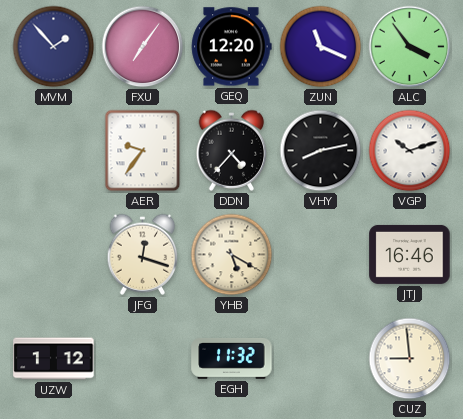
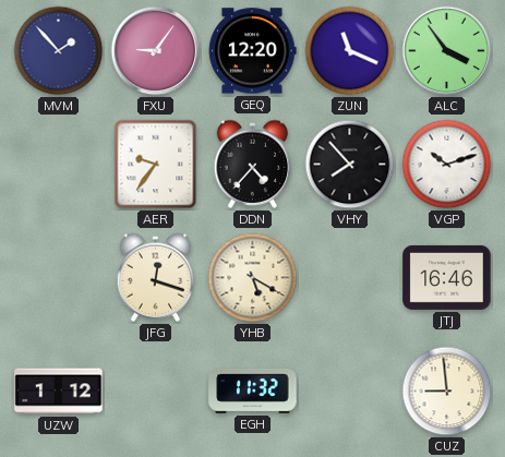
FXU: 7:06 -> 9:06
VHY: 8:13 -> 7:53
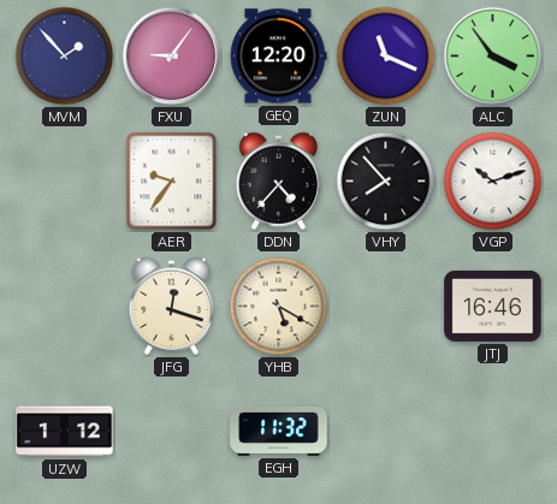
CUZ: 8:59 -> none
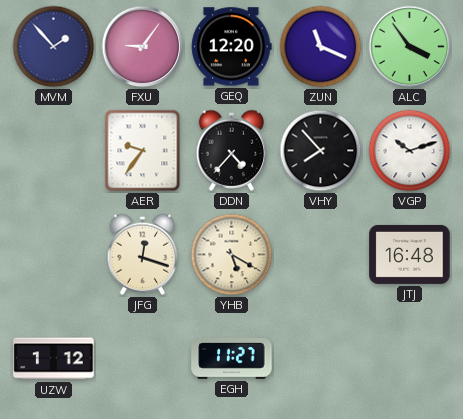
JTJ: 16:46 -> 16:48
EGH: 11:32 -> 11:27
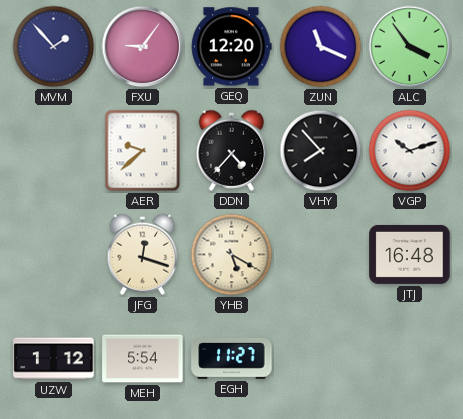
AER: 9:36 -> 9:38
MEH: none -> 5:54
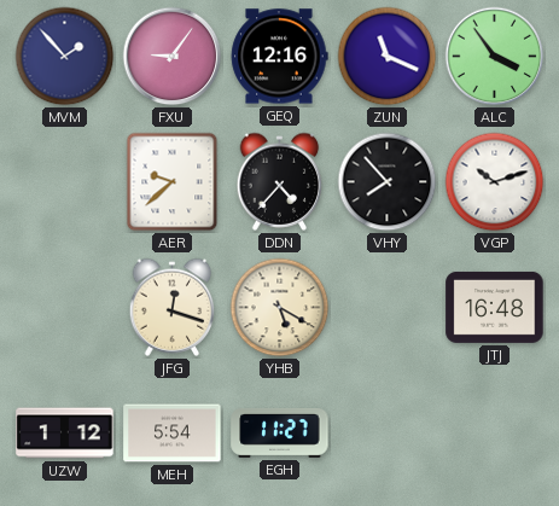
GEQ: 12:20 -> 12:16
